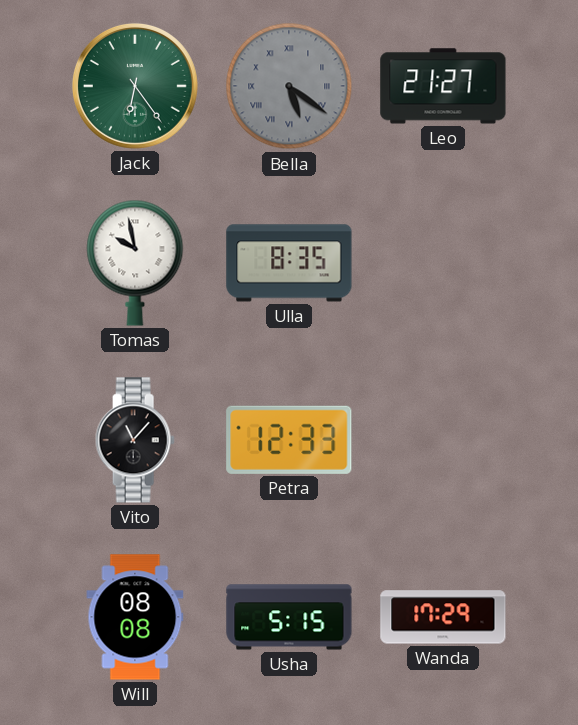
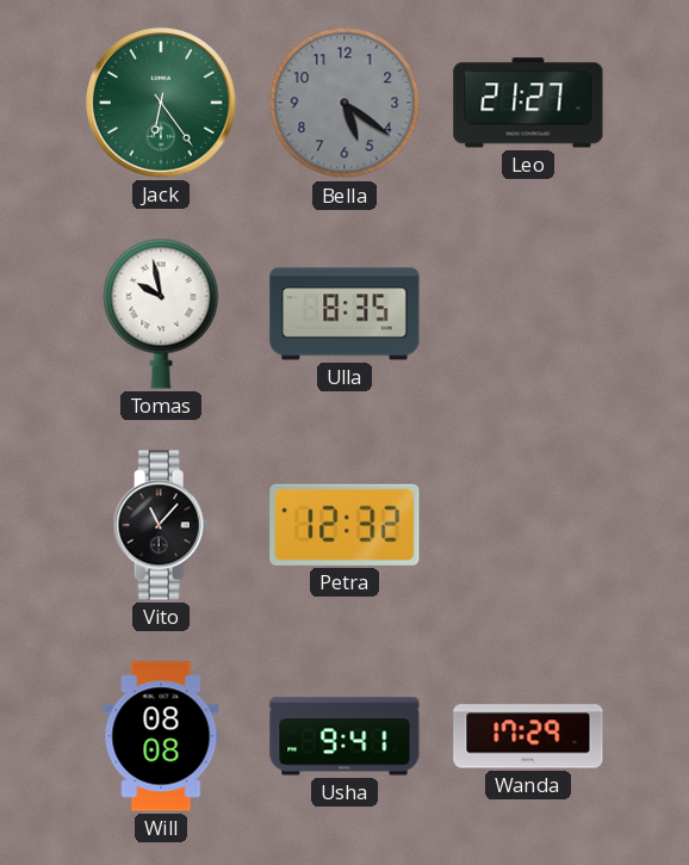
Bella numerals: Roman -> Arabic
Petra: 12:33 -> 12:32
Usha: 5:15 -> 9:41
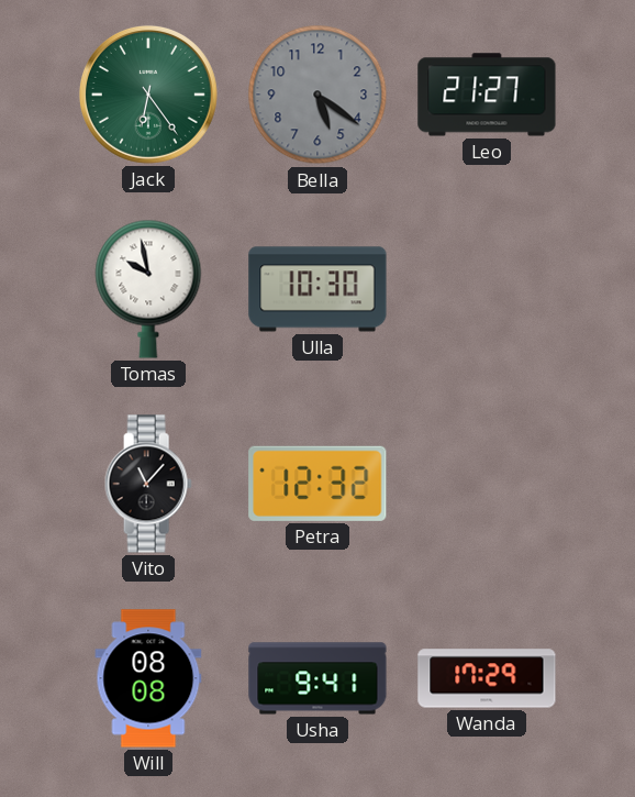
Ulla: 8:35 -> 10:30
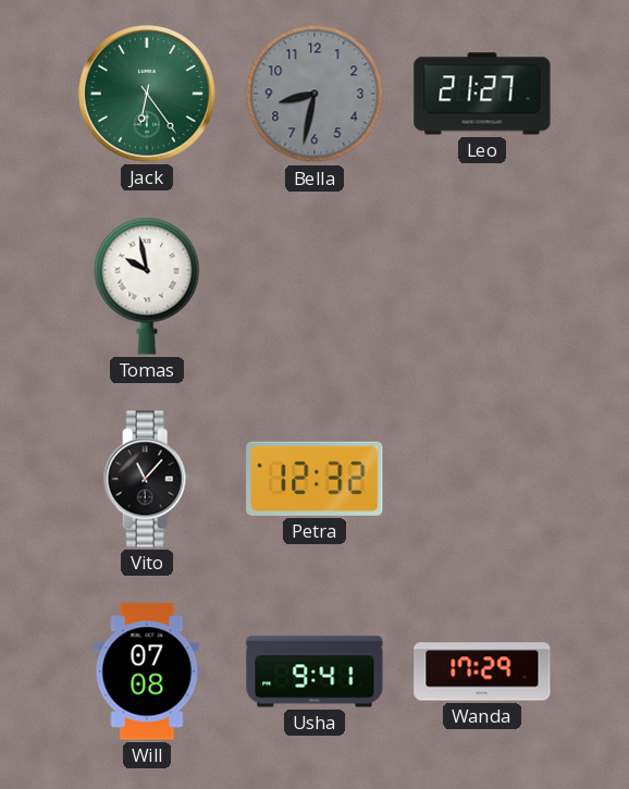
Bella: 5:21 -> 8:32
Ulla: 10:30 -> none
Will: 08:08 -> 07:08
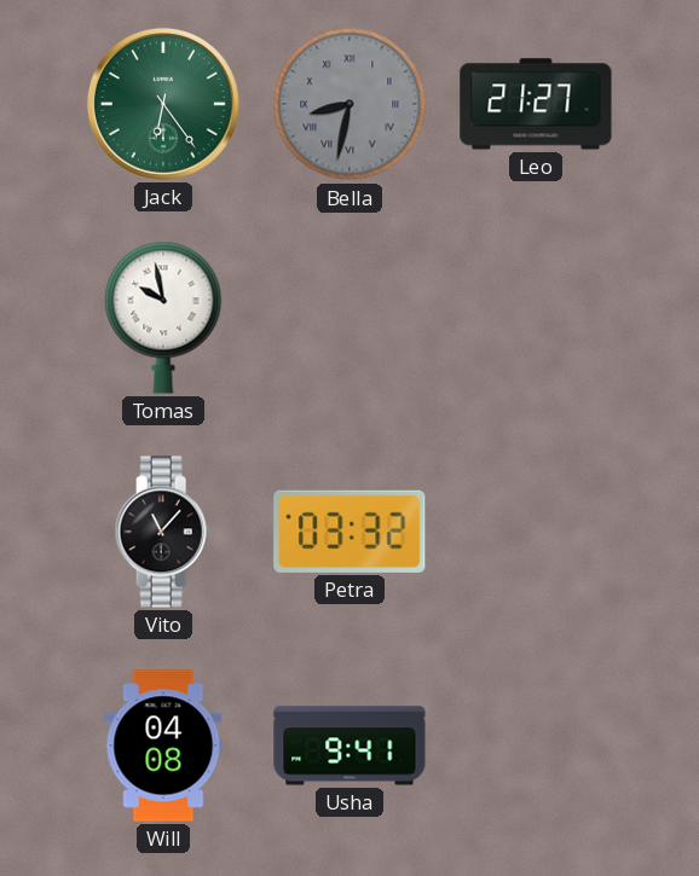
Bella numerals: Arabic -> Roman
Petra: 12:32 -> 03:32
Will: 07:08 -> 04:08
Wanda: 17:29 -> none
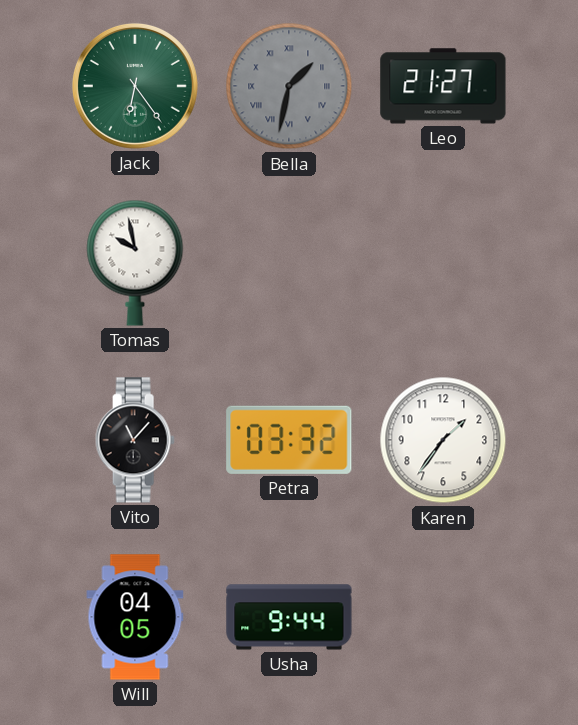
Bella: 8:32 -> 1:32
Karen: none -> 1:36
Will: 04:08 -> 04:05
Usha: 9:41 -> 9:44
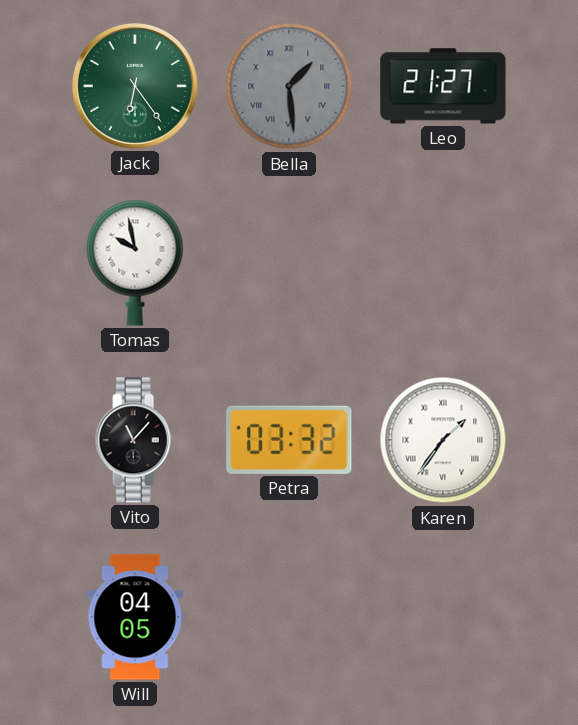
Bella: 1:32 -> 1:29
Karen numerals: Arabic -> Roman
Usha: 9:44 -> none
